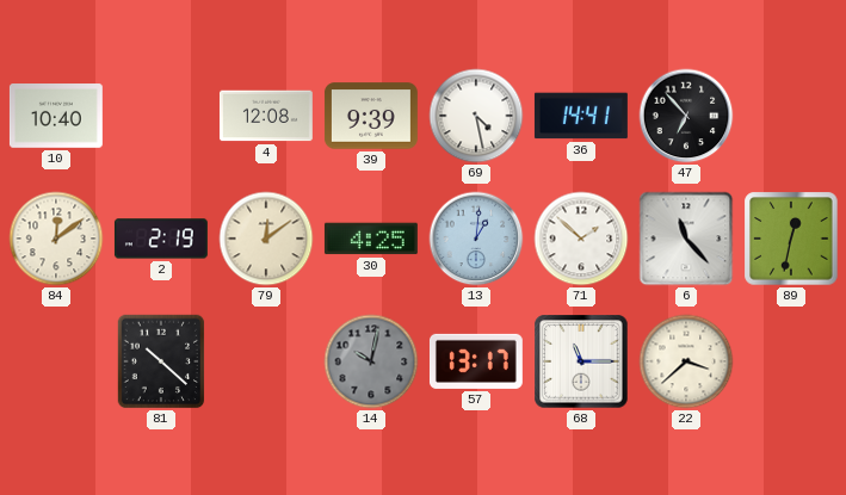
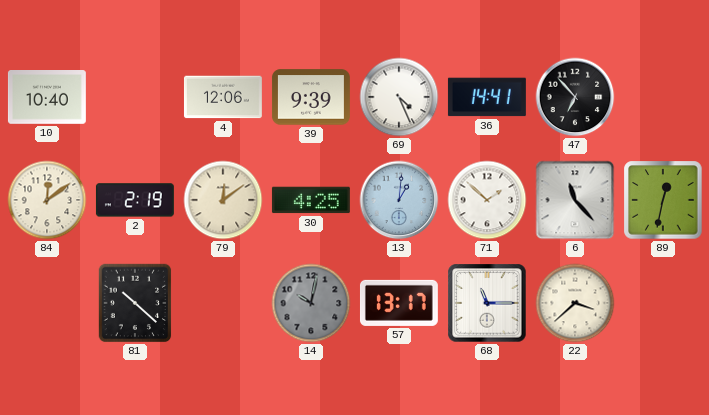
4: 12:08 -> 12:06
69: 4:28 -> 4:26
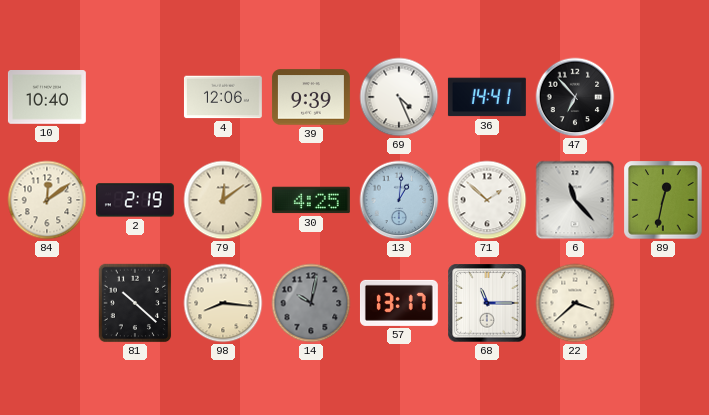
98: none -> 8:16
